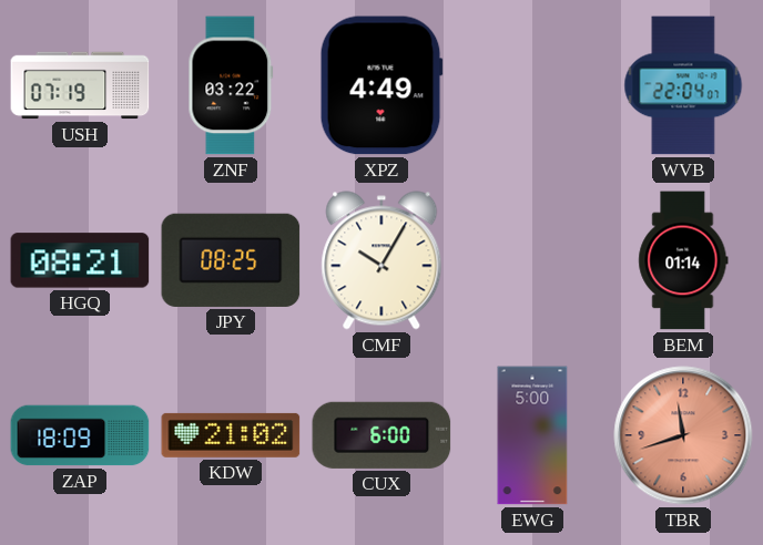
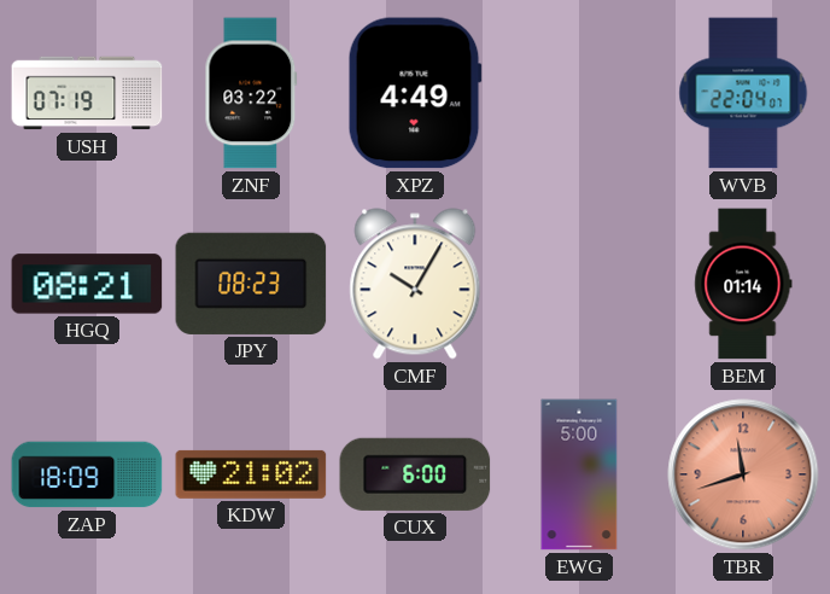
JPY: 08:25 -> 08:23
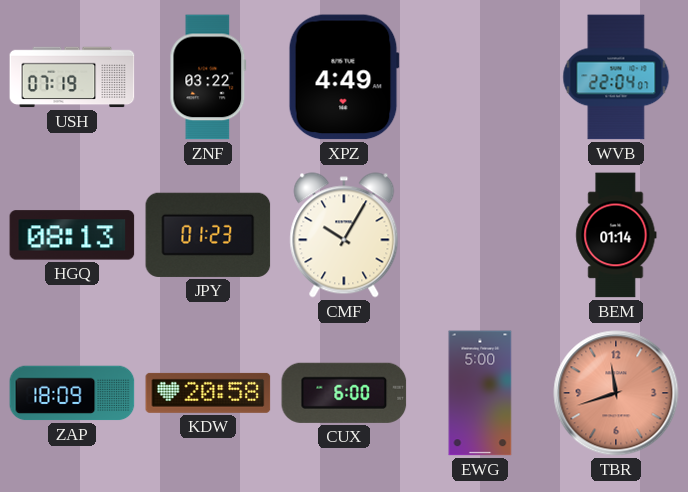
HGQ: 08:21 -> 08:13
JPY: 08:23 -> 01:23
KDW: 21:02 -> 20:58
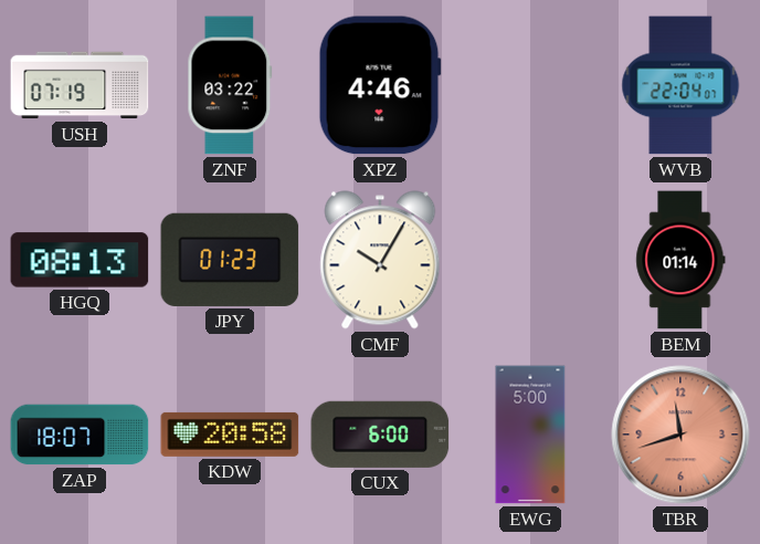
XPZ: 4:49 -> 4:46
ZAP: 18:09 -> 18:07
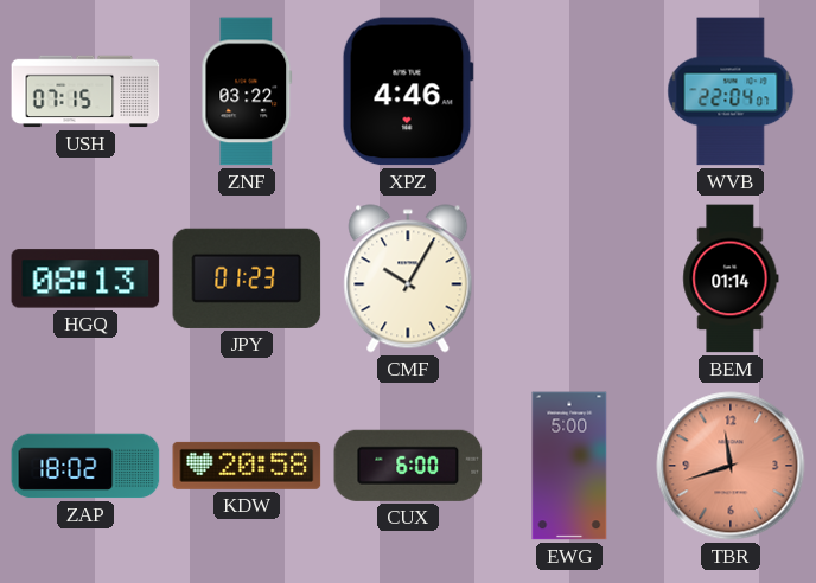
USH: 07:19 -> 07:15
ZAP: 18:07 -> 18:02
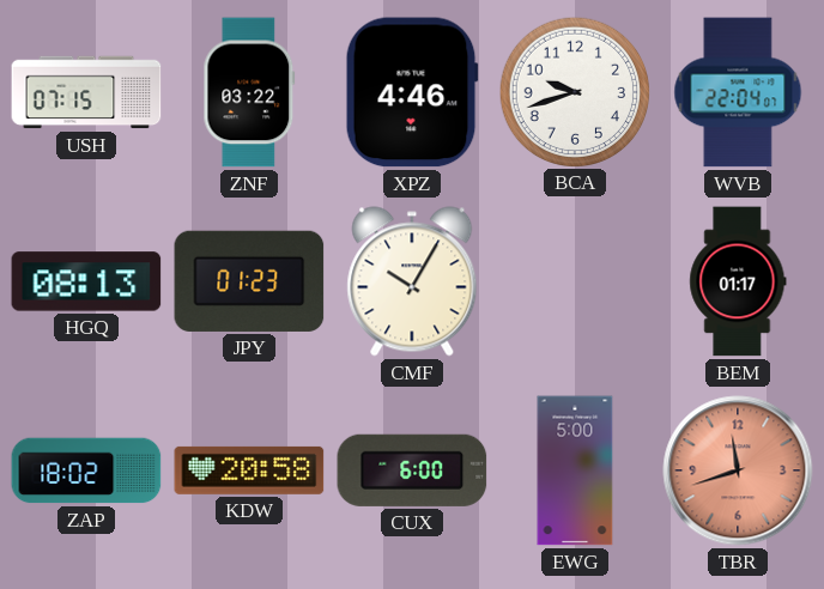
BCA: none -> 9:42
BEM: 01:14 -> 01:17
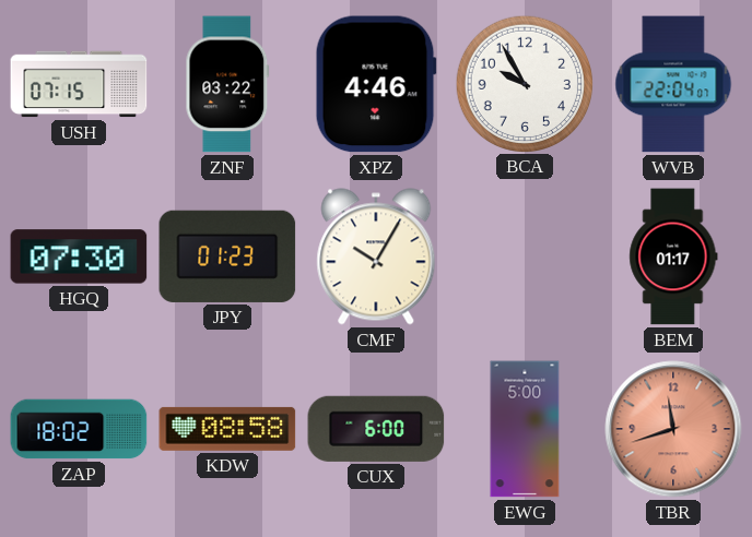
BCA: 9:42 -> 9:55
HGQ: 08:13 -> 07:30
KDW: 20:58 -> 08:58
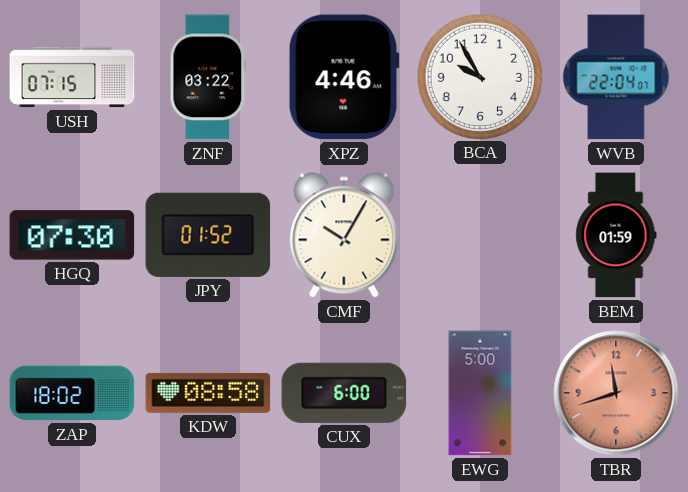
JPY: 01:23 -> 01:52
BEM: 01:17 -> 01:59
